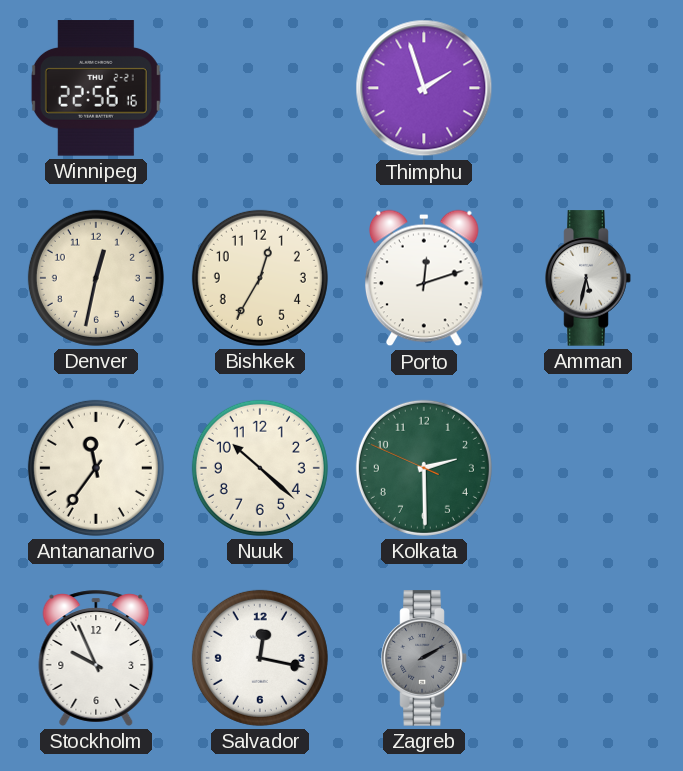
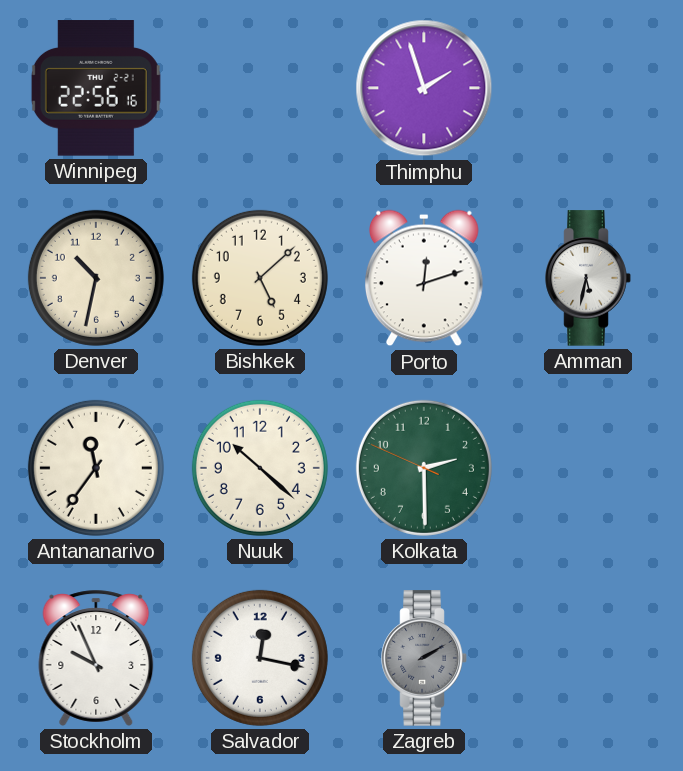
Denver: 12:32 -> 10:32
Bishkek: 12:35 -> 5:08
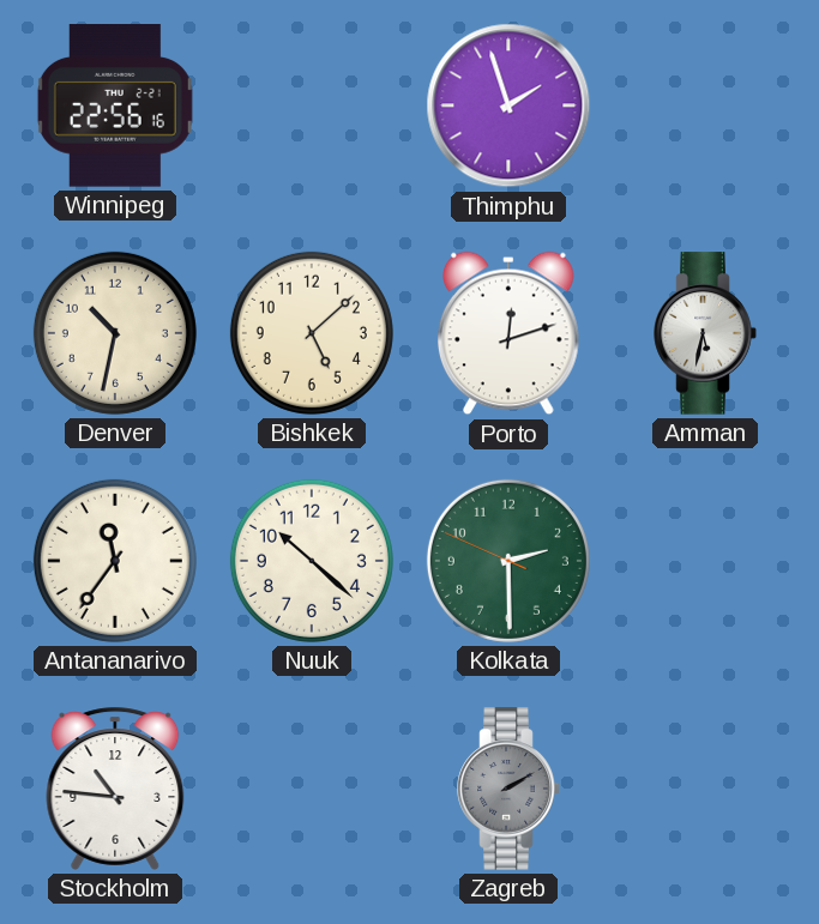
Stockholm: 9:56 -> 10:46
Salvador: 12:17 -> none
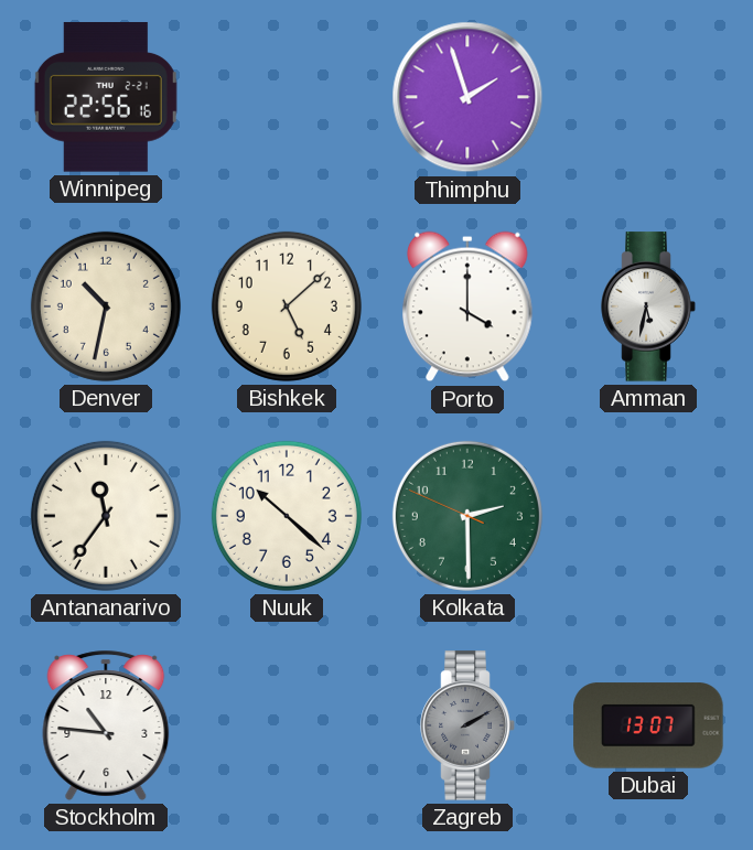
Porto: 12:12 -> 4:00
Dubai: none -> 13:07
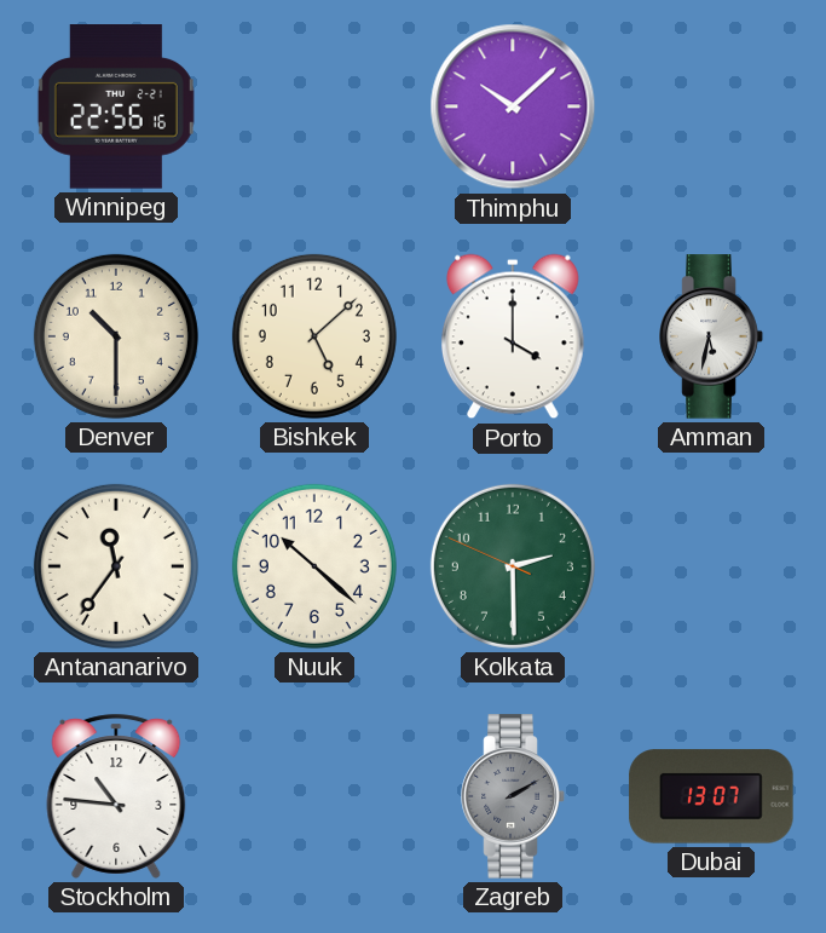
Thimphu: 1:57 -> 10:08
Denver: 10:32 -> 10:30
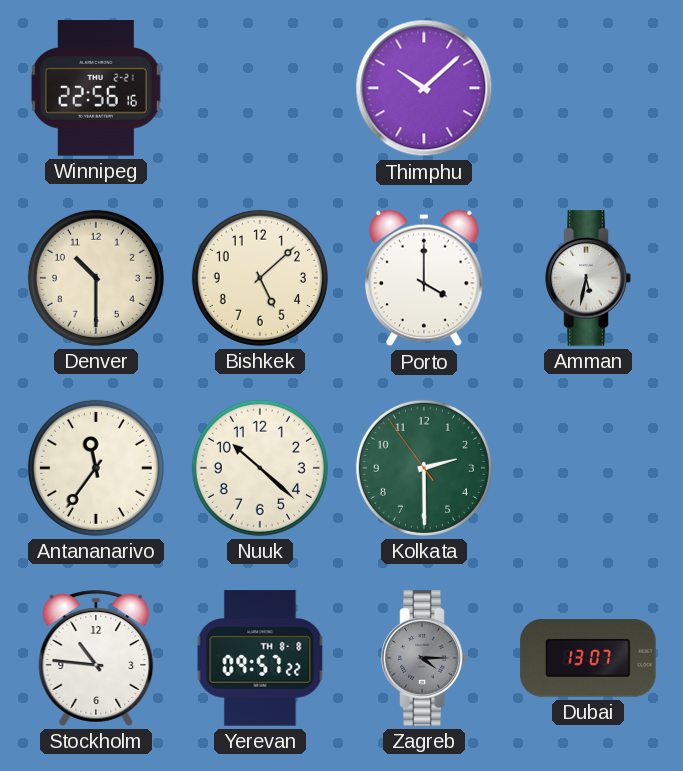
Kolkata: 2:29:49 -> 2:29:54
Yerevan: none -> 09:57
Zagreb: 2:10 -> 4:15
